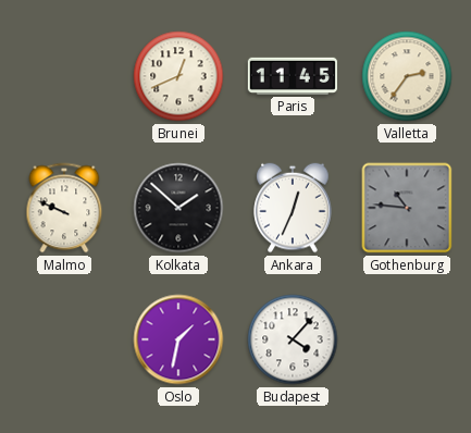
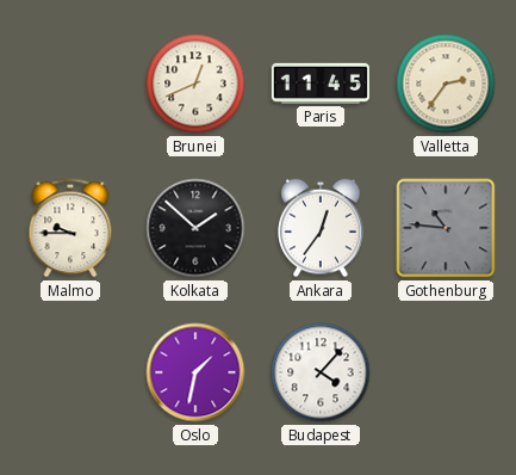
Malmo: 9:49 -> 9:45
Ankara: 12:34 -> 12:36
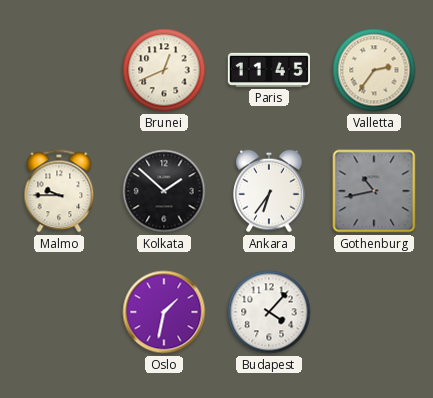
Ankara: 12:36 -> 6:36
Gothenburg: 10:46 -> 10:43
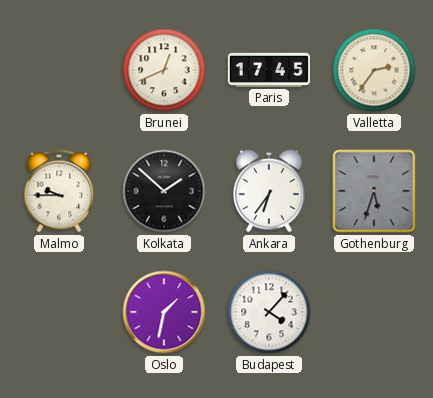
Paris: 11:45 -> 17:45
Gothenburg: 10:43 -> 5:33
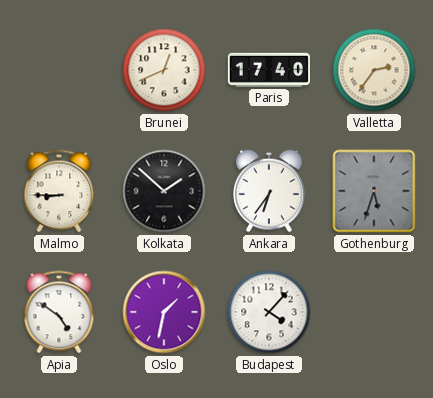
Paris: 17:45 -> 17:40
Malmo: 9:45 -> 8:45
Apia: none -> 4:51
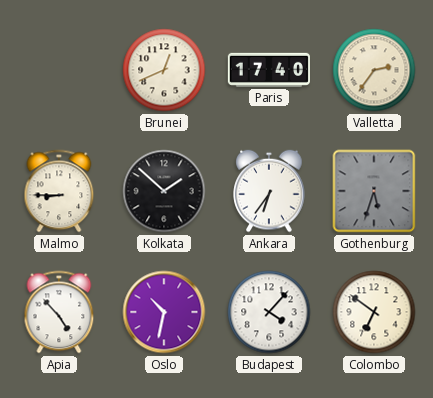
Apia: 4:51 -> 4:53
Oslo: 1:32 -> 10:32
Colombo: none -> 6:51
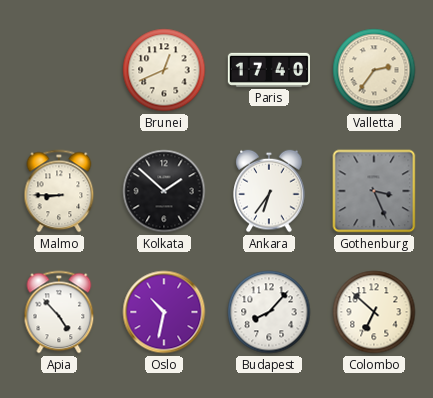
Gothenburg: 5:33 -> 3:26
Budapest: 4:07 -> 8:07
Colombo: 6:51 -> 6:52
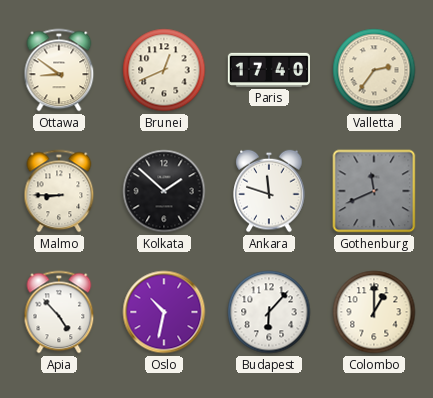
Ottawa: none -> 8:51
Ankara: 6:36 -> 11:48
Gothenburg: 3:26 -> 11:41
Budapest: 8:07 -> 6:07
Colombo: 6:52 -> 1:00
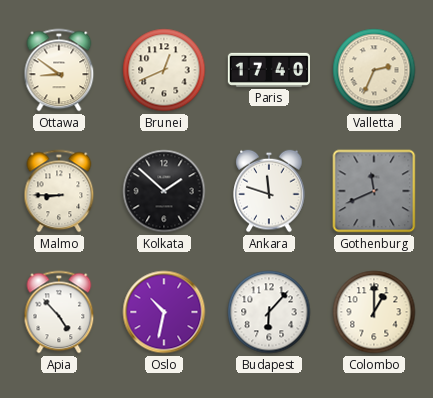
Valletta: 2:36 -> 2:34
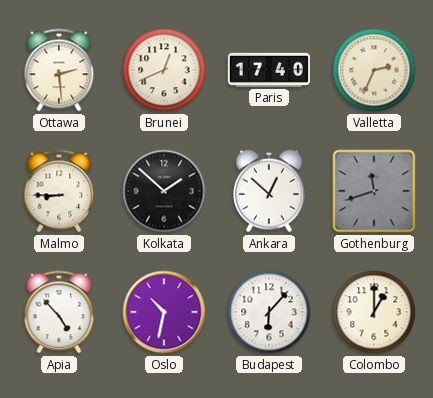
Ottawa: 8:51 -> 2:29
Ankara: 11:48 -> 12:52
Gothenburg: 11:41 -> 11:42
